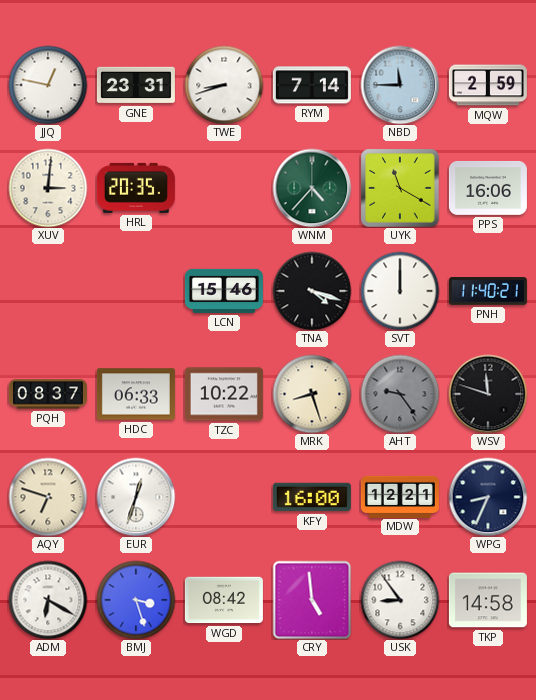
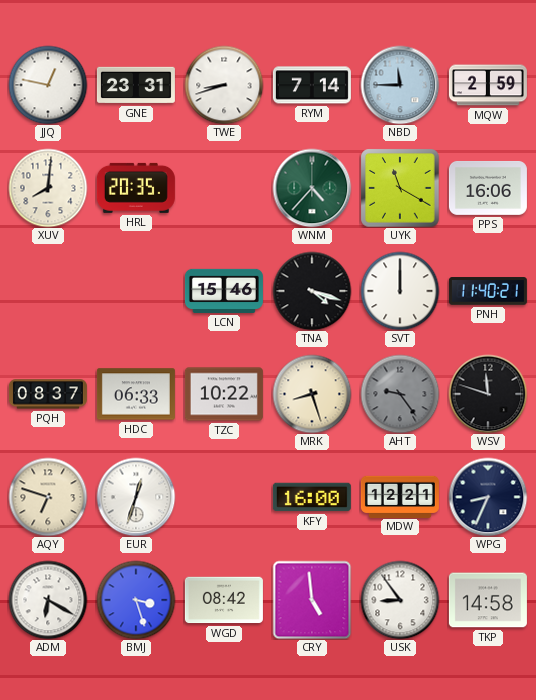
XUV: 3:01 -> 8:01
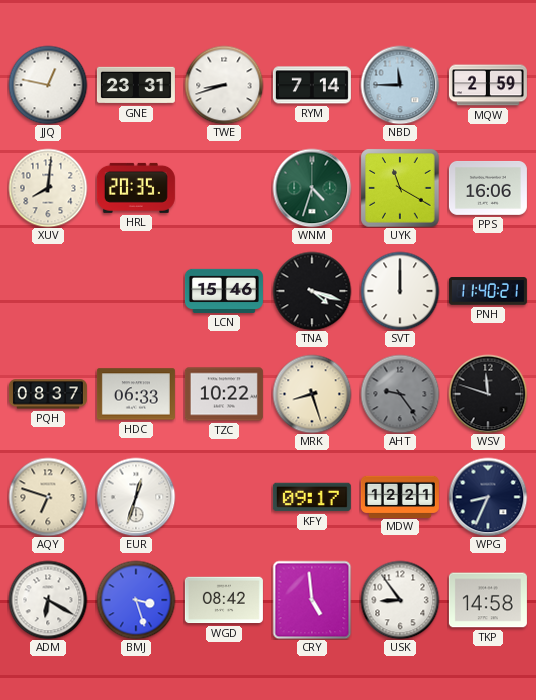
WNM: 4:37 -> 4:33
KFY: 16:00 -> 09:17
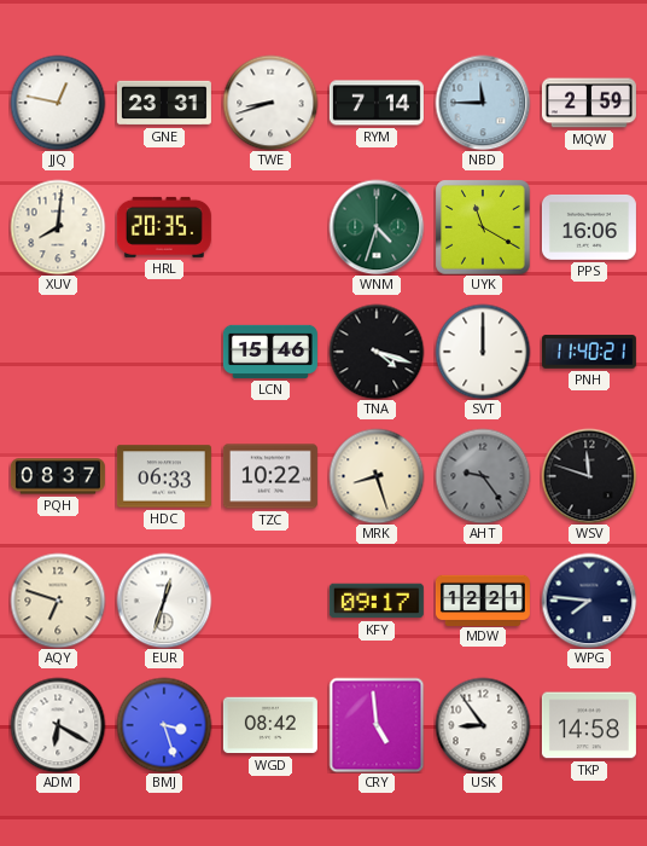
WPG: 8:34 -> 7:46
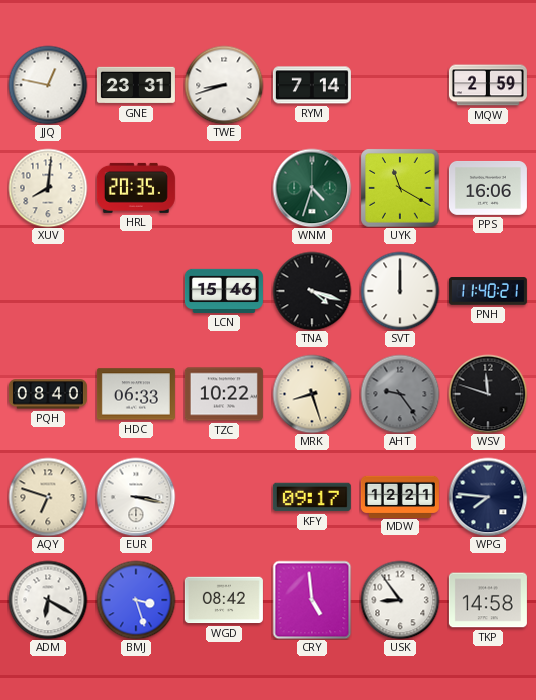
NBD: 11:45 -> none
PQH: 08:37 -> 08:40
EUR: 12:33 -> 3:17
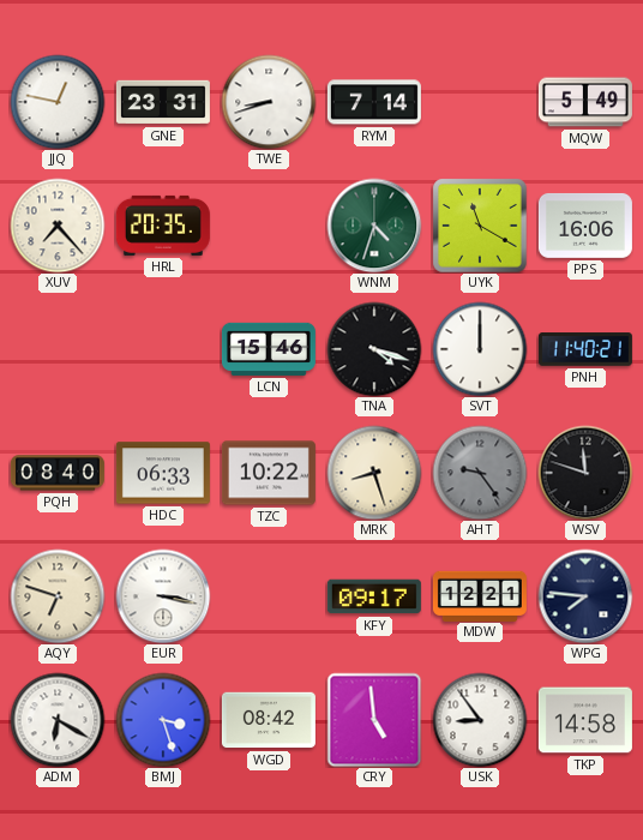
MQW: 2:59 -> 5:49
XUV: 8:01 -> 7:23
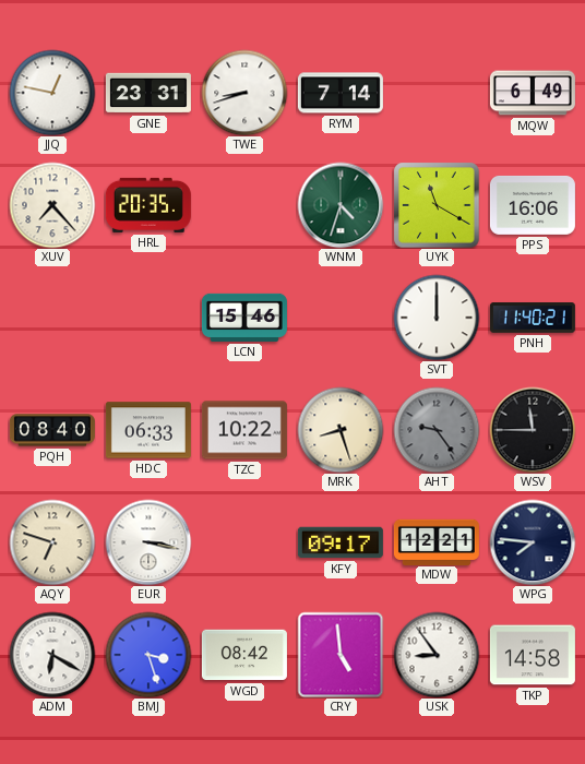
MQW: 5:49 -> 6:49
TNA: 4:18 -> none
WSV: 11:48 -> 11:45
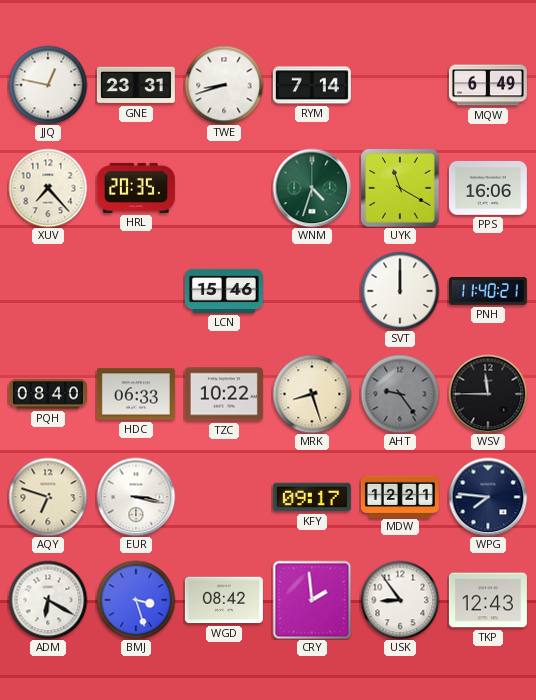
CRY: 4:59 -> 1:59
TKP: 14:58 -> 12:43
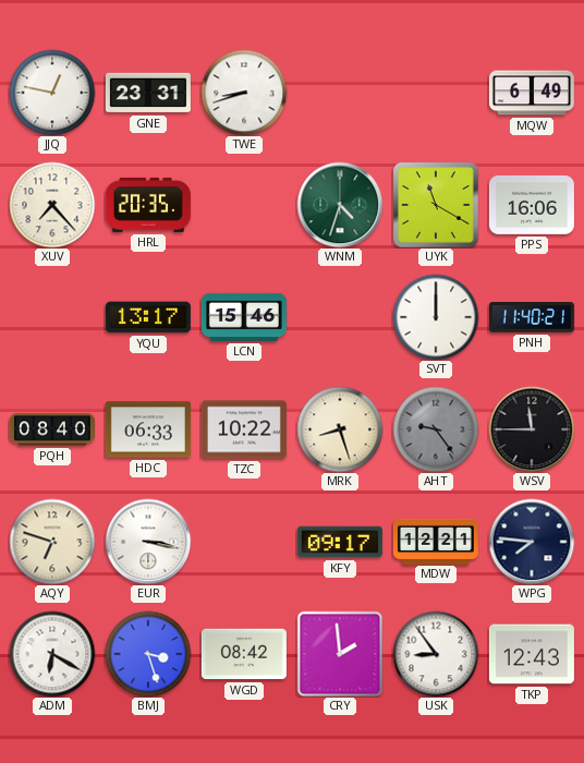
RYM: 7:14 -> none
YQU: none -> 13:17
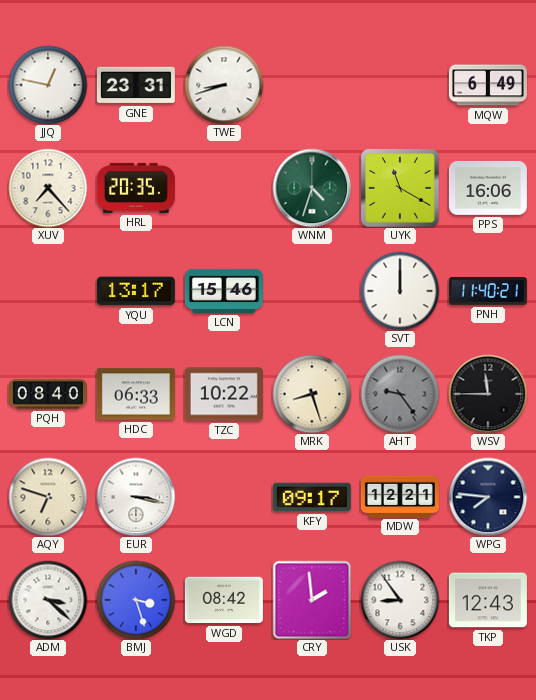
ADM: 6:20 -> 3:22
